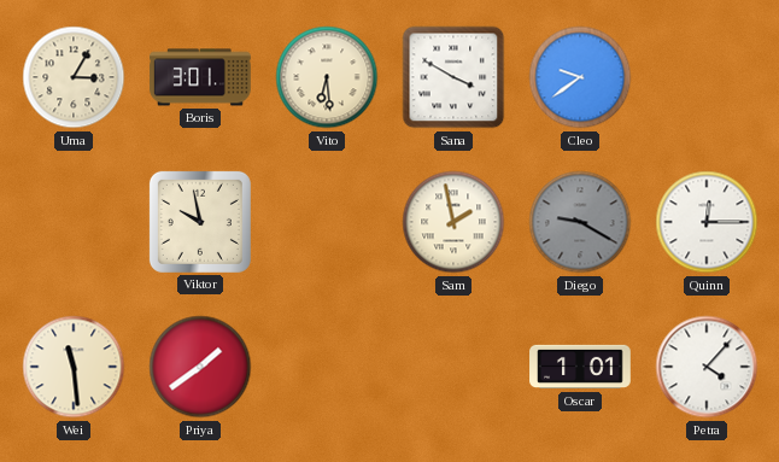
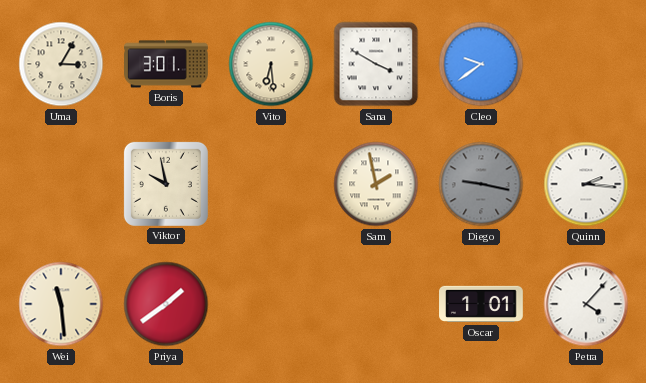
Diego: 9:20 -> 9:17
Quinn: 12:15 -> 2:16
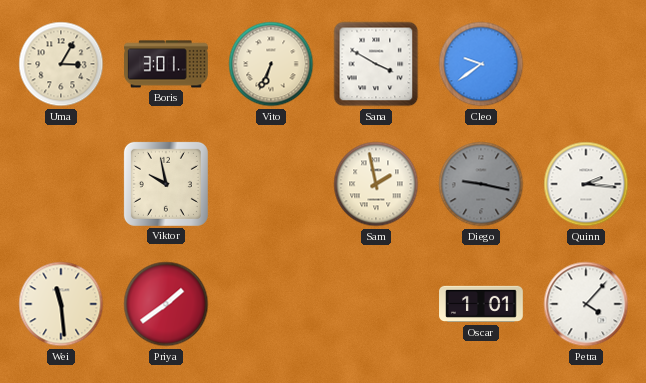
Vito: 6:29 -> 6:34
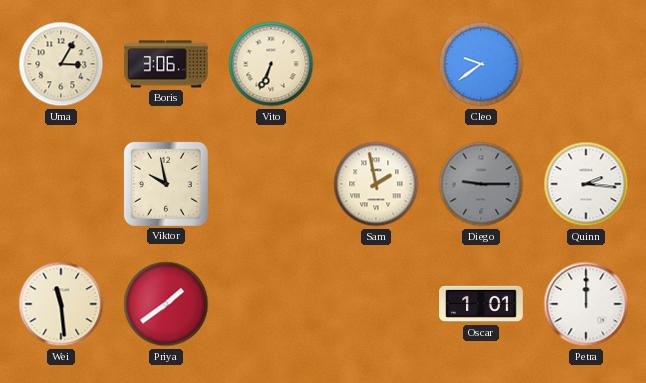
Boris: 3:01 -> 3:06
Sana: 3:50 -> none
Diego: 9:17 -> 9:15
Petra: 4:07 -> 12:00
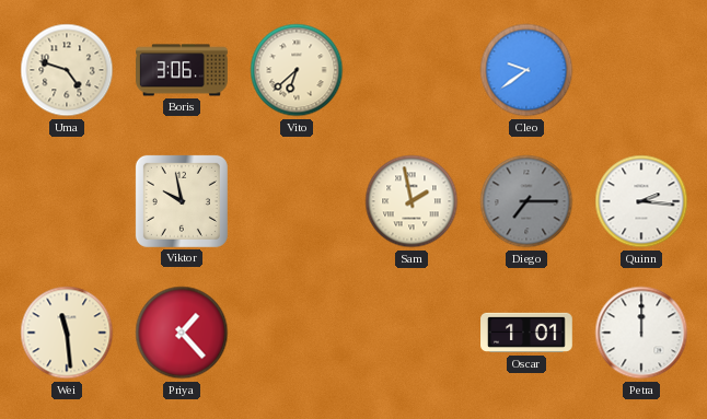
Uma: 3:05 -> 4:48
Vito: 6:34 -> 6:38
Diego: 9:15 -> 7:15
Priya: 1:39 -> 1:23
